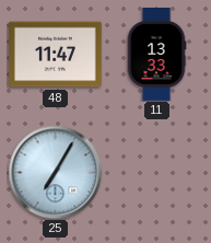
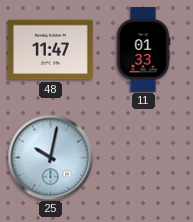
11: 13:33 -> 01:33
25: 7:05 -> 10:02
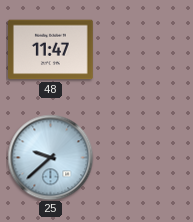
11: 01:33 -> none
25: 10:02 -> 9:38
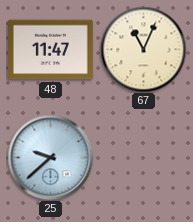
67: none -> 11:04
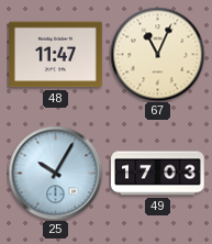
25: 9:38 -> 10:05
49: none -> 17:03
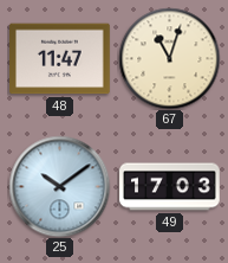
67: 11:04 -> 11:03
25: 10:05 -> 10:09
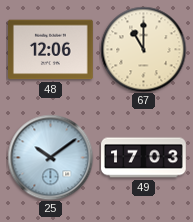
48: 11:47 -> 12:06
67: 11:03 -> 11:00
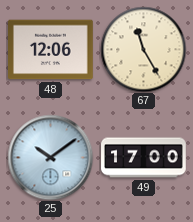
67: 11:00 -> 11:25
49: 17:03 -> 17:00
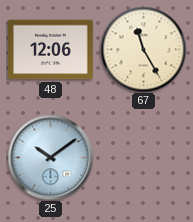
49: 17:00 -> none
